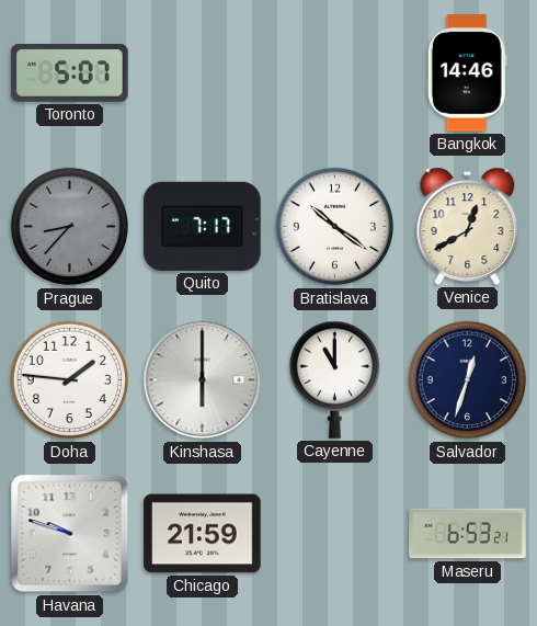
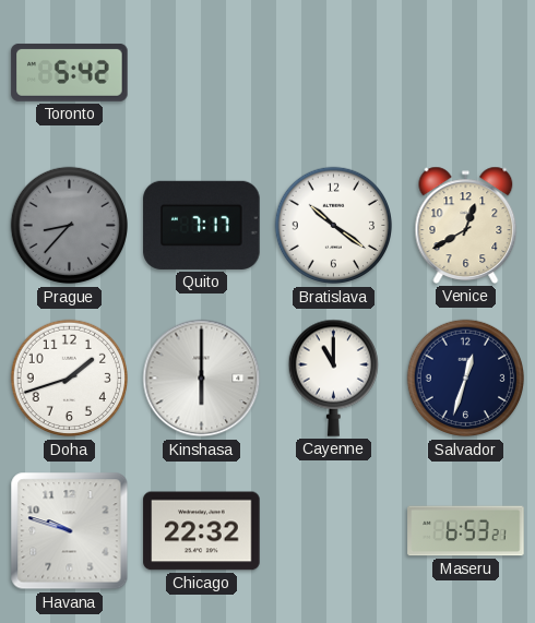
Toronto: 5:07 -> 5:42
Bangkok: 14:46 -> none
Doha: 1:46 -> 1:42
Chicago: 21:59 -> 22:32
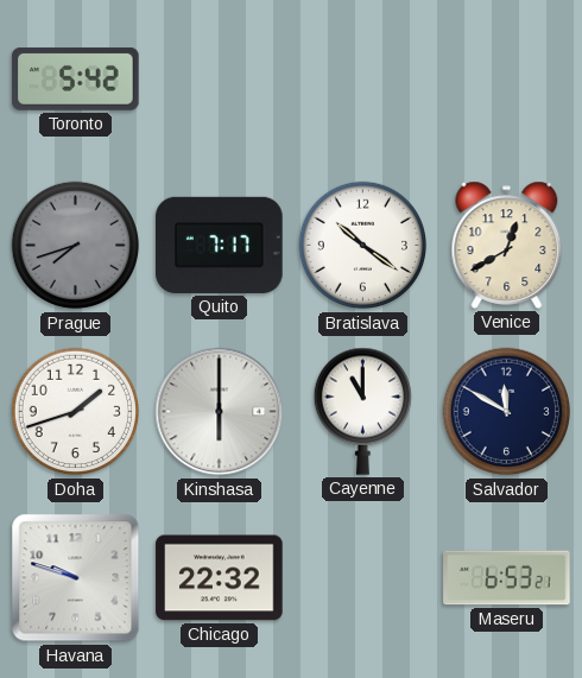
Prague: 8:37 -> 7:42
Salvador: 12:33 -> 11:50
